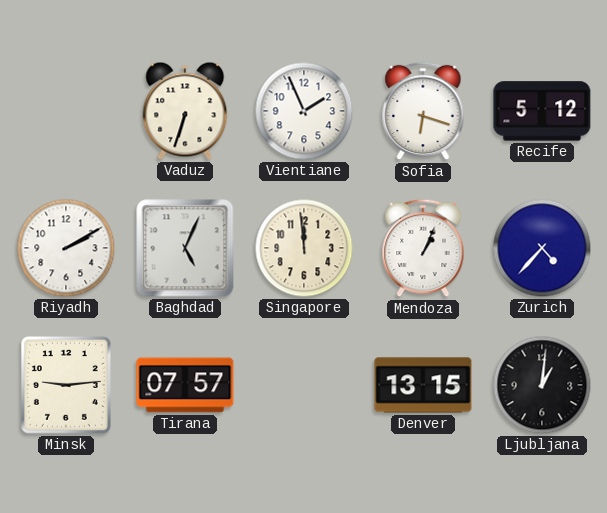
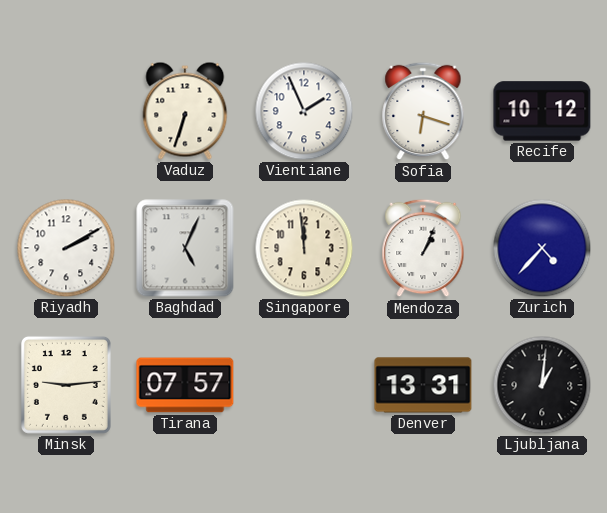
Recife: 5:12 -> 10:12
Denver: 13:15 -> 13:31
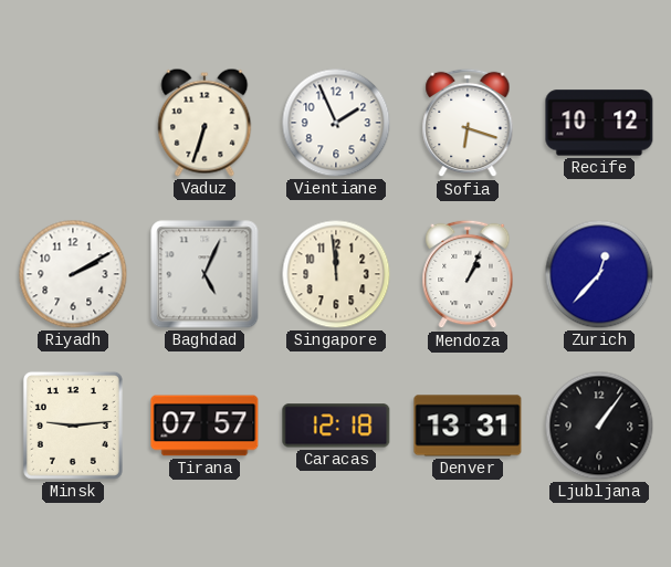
Zurich: 4:37 -> 12:37
Caracas: none -> 12:18
Ljubljana: 1:01 -> 1:06
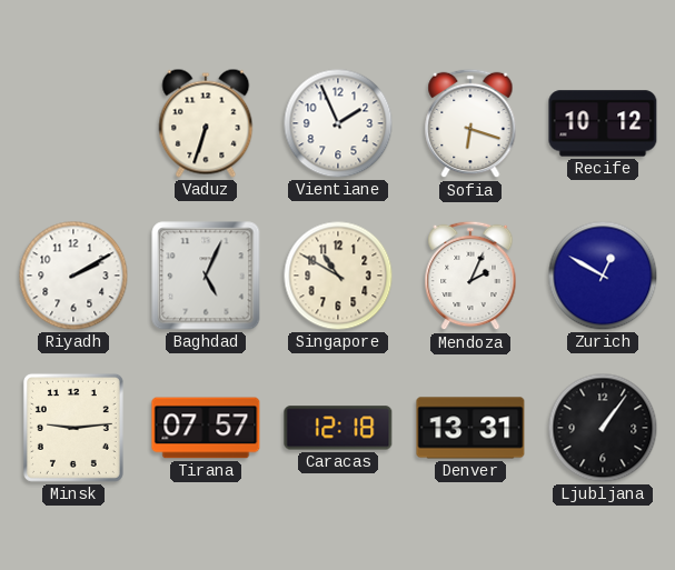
Singapore: 11:59 -> 10:50
Mendoza: 1:04 -> 2:04
Zurich: 12:37 -> 12:50
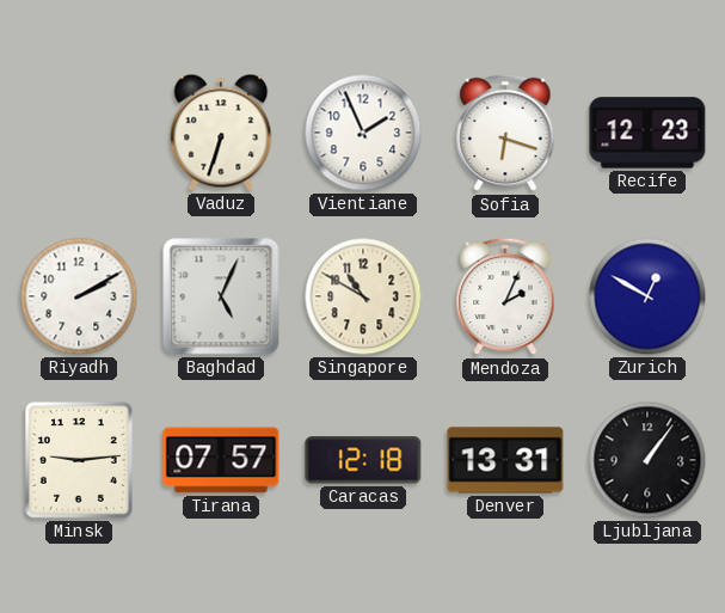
Recife: 10:12 -> 12:23
